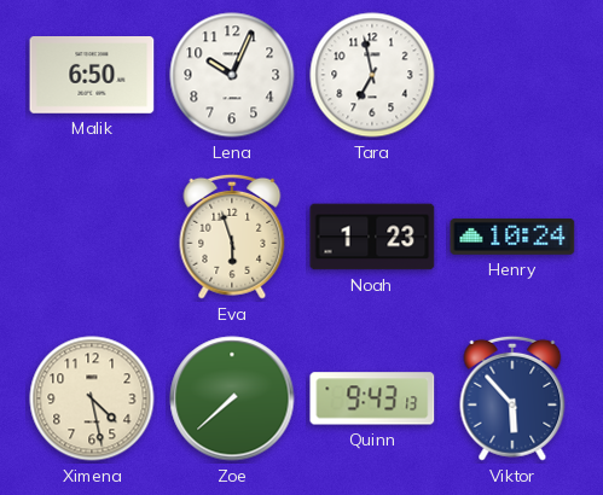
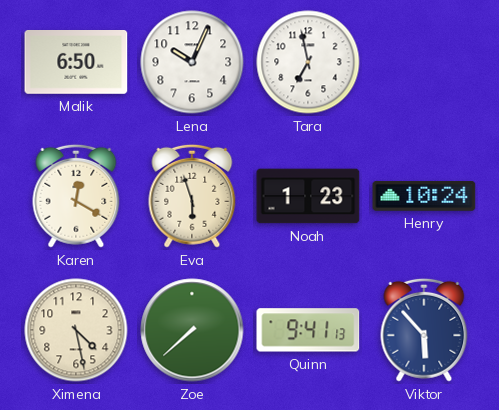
Karen: none -> 12:20
Quinn: 9:43 -> 9:41
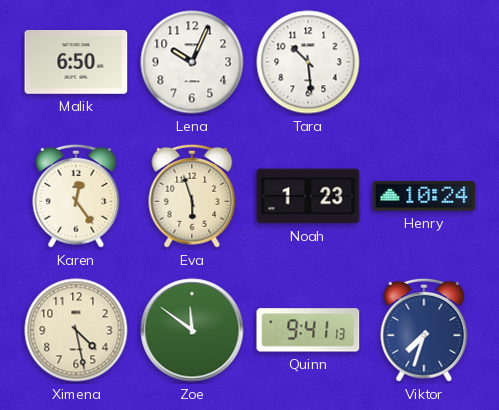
Tara: 6:58 -> 10:29
Karen: 12:20 -> 12:24
Zoe: 7:38 -> 11:51
Viktor: 5:53 -> 7:33
